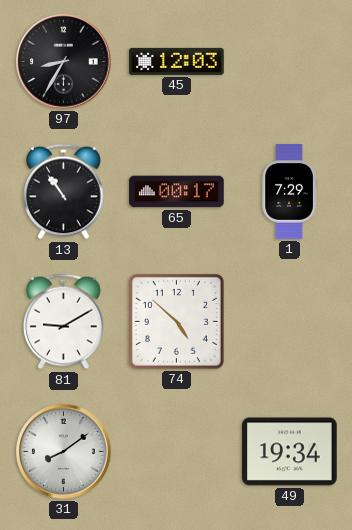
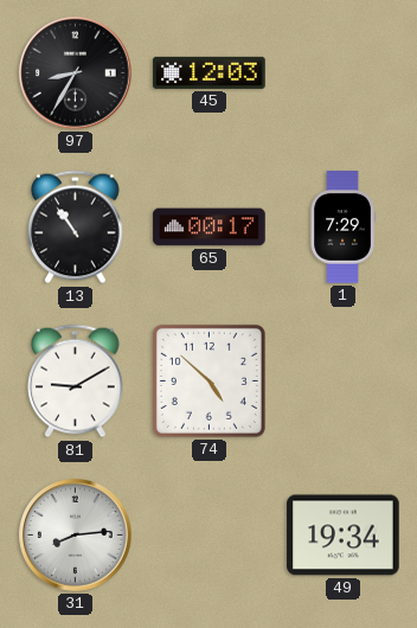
31: 8:09 -> 8:14
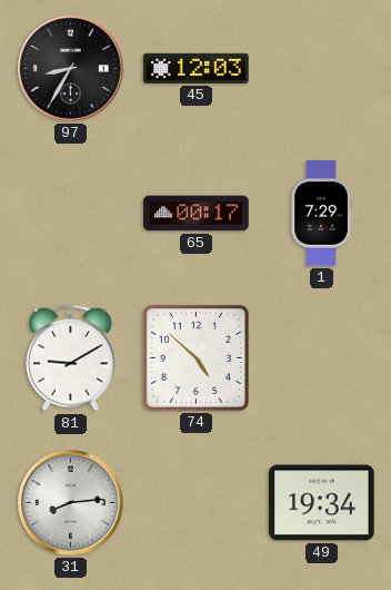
13: 10:54 -> none
